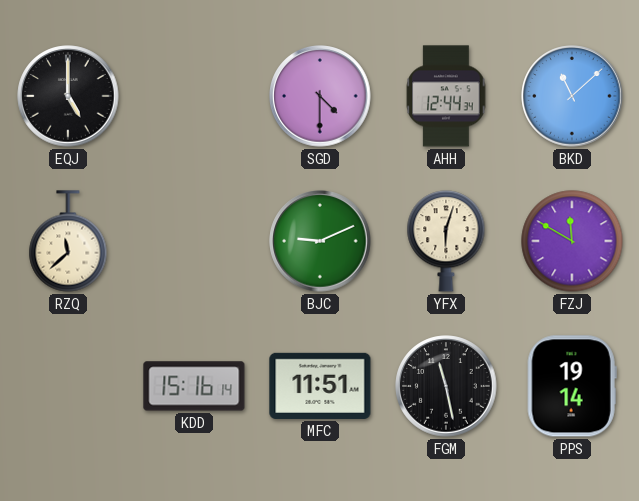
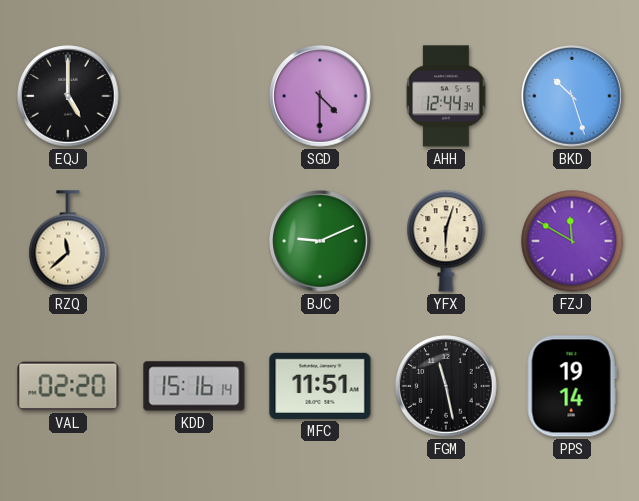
BKD: 11:08 -> 10:27
VAL: none -> 02:20
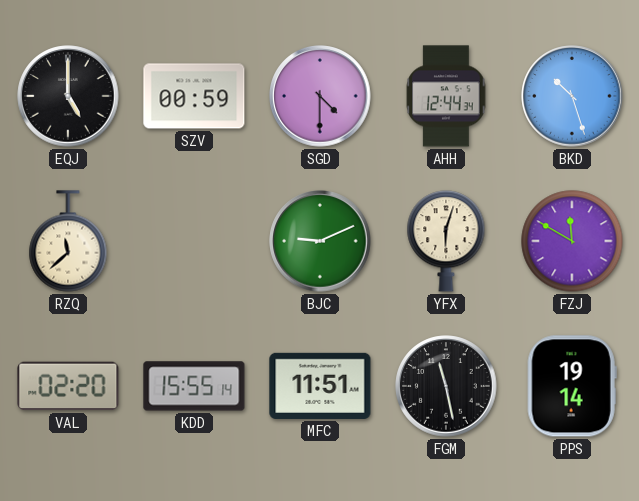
SZV: none -> 00:59
KDD: 15:16 -> 15:55
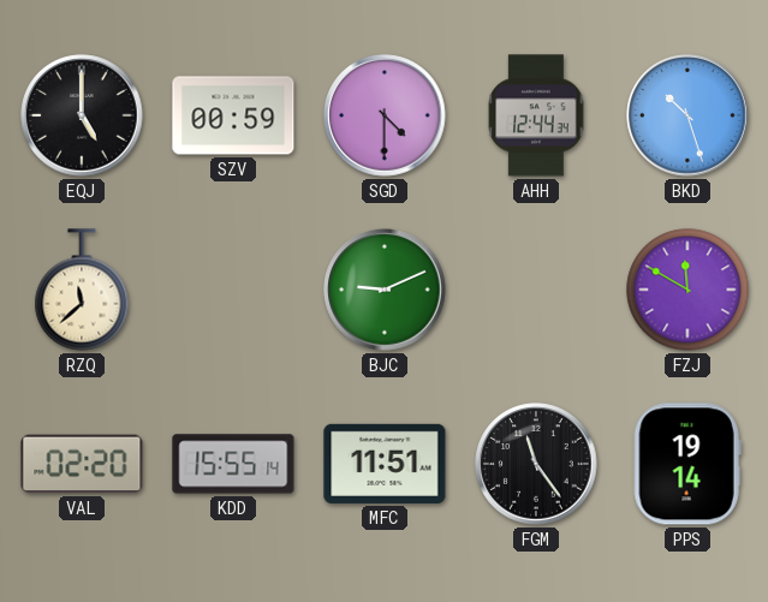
YFX: 6:03 -> none
FGM: 11:28 -> 11:24
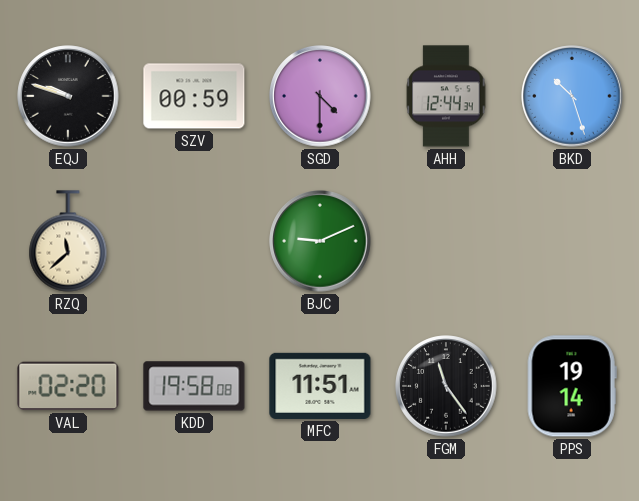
EQJ: 5:00 -> 9:48
FZJ: 11:50 -> none
KDD: 15:55 -> 19:58
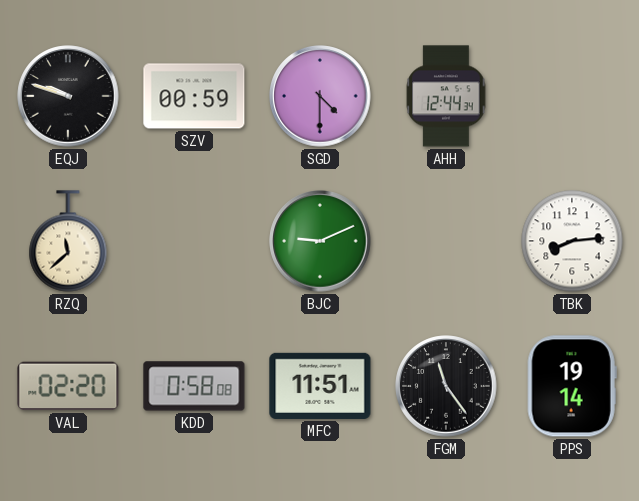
BKD: 10:27 -> none
TBK: none -> 8:14
KDD: 19:58 -> 0:58
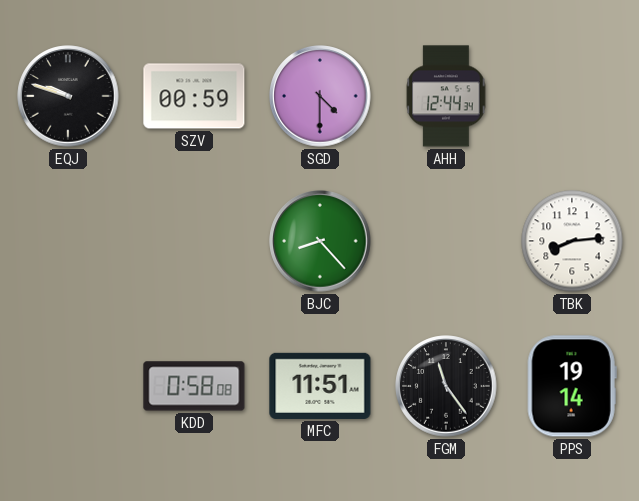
RZQ: 11:38 -> none
BJC: 9:11 -> 8:23
VAL: 02:20 -> none
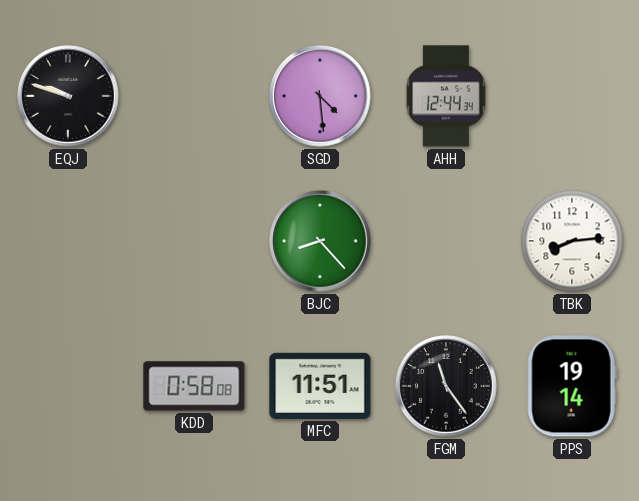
SZV: 00:59 -> none
SGD: 4:30 -> 4:29
